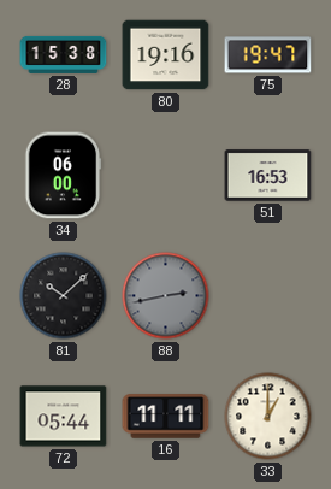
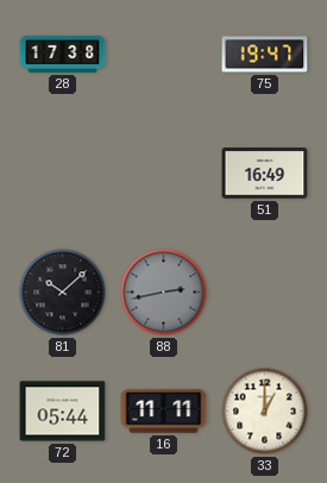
28: 15:38 -> 17:38
80: 19:16 -> none
34: 06:00 -> none
51: 16:53 -> 16:49
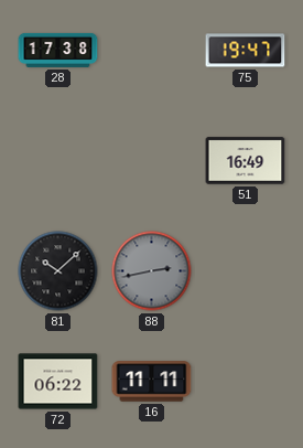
72: 05:44 -> 06:22
33: 1:00 -> none
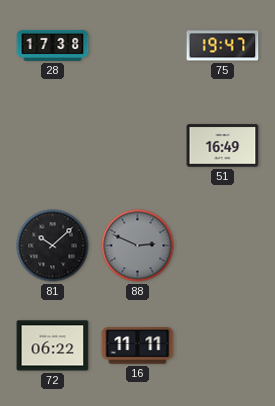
88: 2:43 -> 2:49
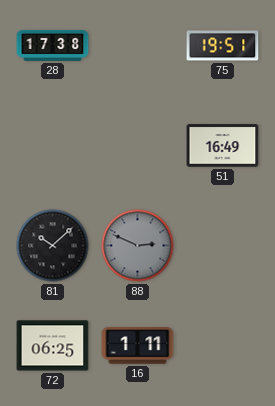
75: 19:47 -> 19:51
72: 06:22 -> 06:25
16: 11:11 -> 1:11
